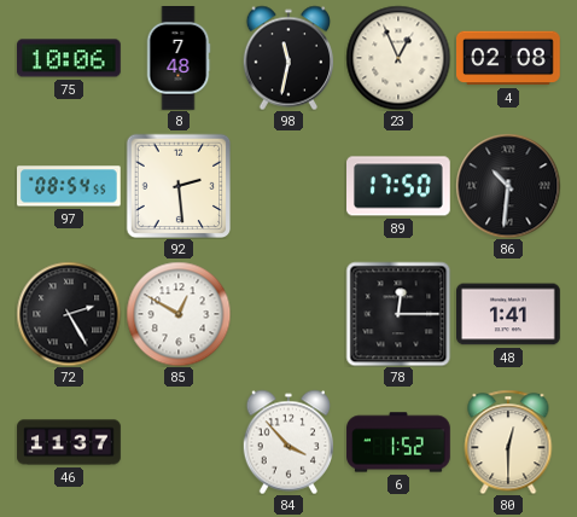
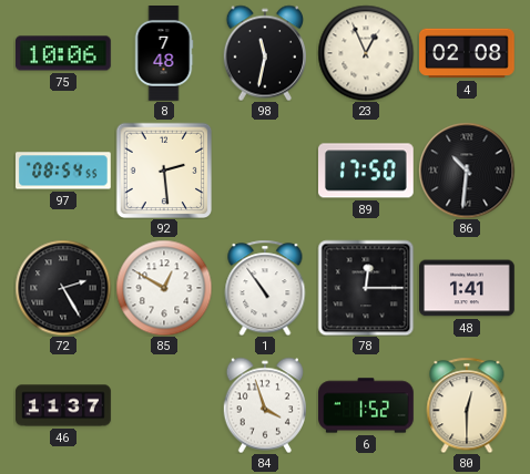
1: none -> 10:54
84: 3:53 -> 3:57
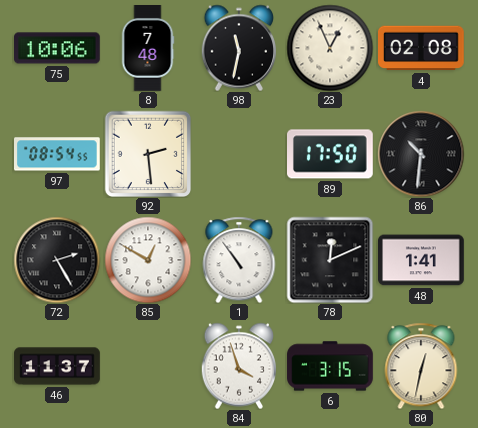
78: 12:15 -> 12:11
6: 1:52 -> 3:15
80: 12:30 -> 12:32
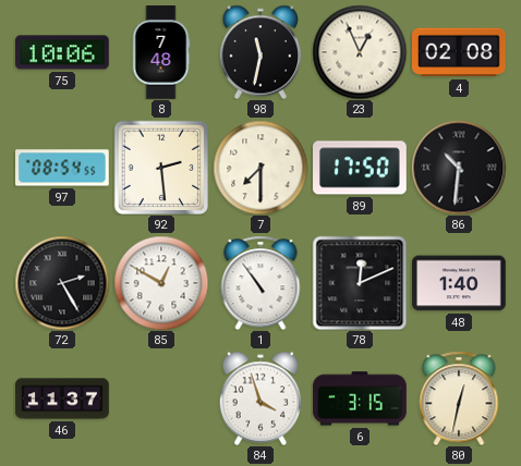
7: none -> 7:30
48: 1:41 -> 1:40
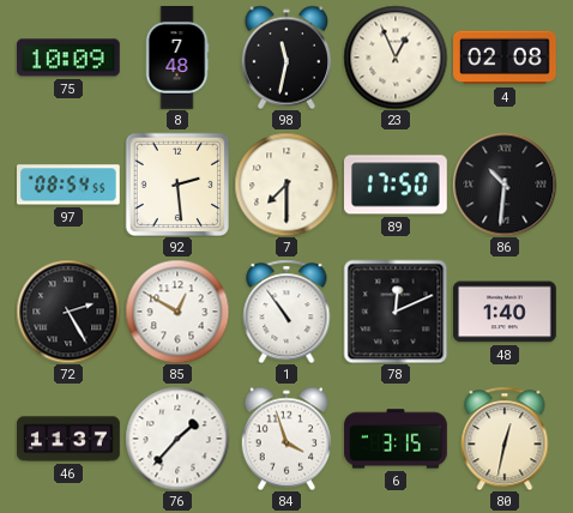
75: 10:06 -> 10:09
76: none -> 1:37
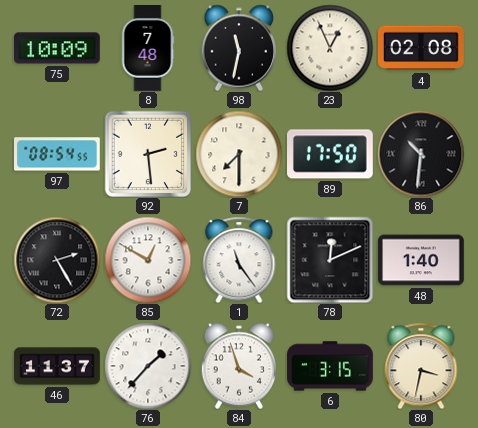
1: 10:54 -> 11:24
80: 12:32 -> 3:32
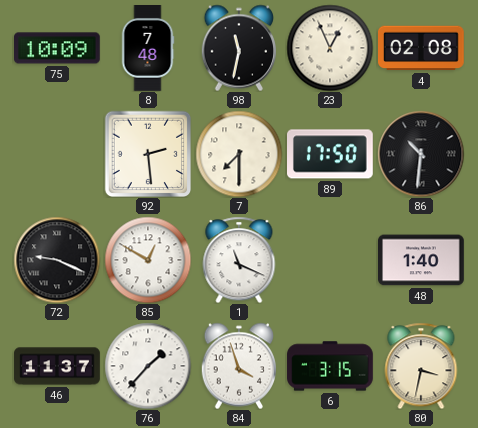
97: 08:54 -> none
72: 2:25 -> 9:19
1: 11:24 -> 11:19
78: 12:11 -> none
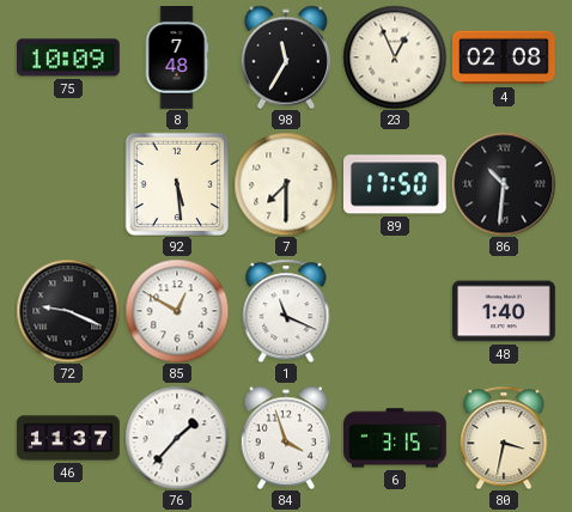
98: 11:32 -> 11:35
92: 2:29 -> 5:29
